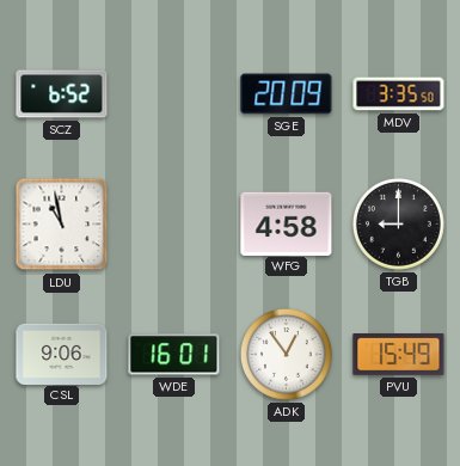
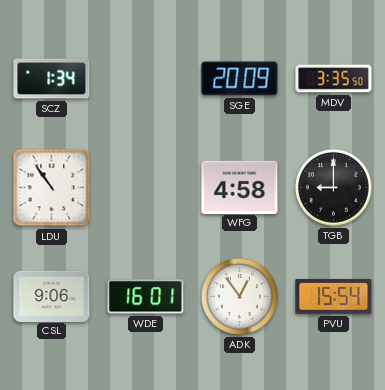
SCZ: 6:52 -> 1:34
LDU: 10:58 -> 10:54
PVU: 15:49 -> 15:54
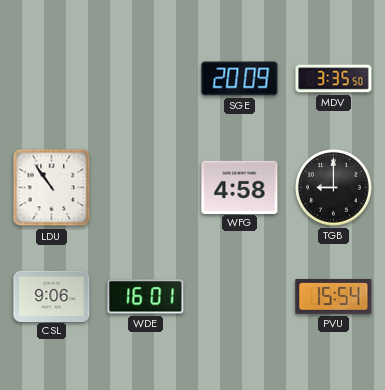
SCZ: 1:34 -> none
ADK: 12:54 -> none
